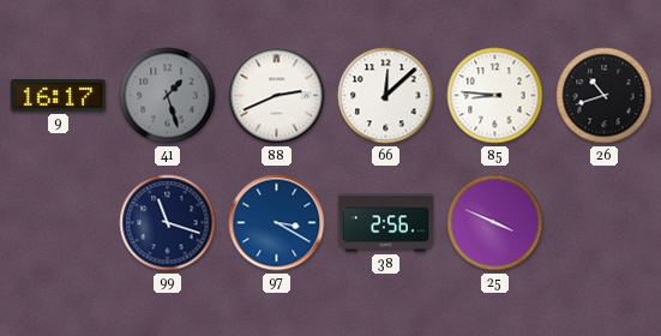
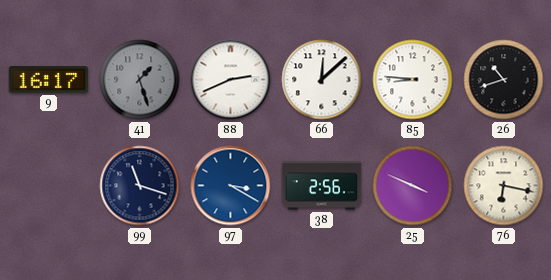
76: none -> 6:17
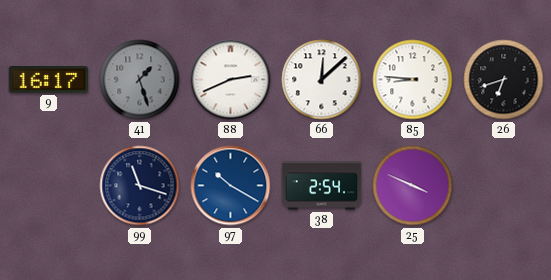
26: 10:42 -> 6:42
97: 3:20 -> 10:20
38: 2:56 -> 2:54
76: 6:17 -> none
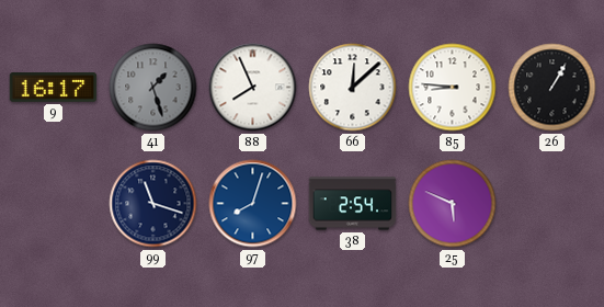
88: 2:41 -> 7:56
26: 6:42 -> 1:05
97: 10:20 -> 8:03
25: 3:49 -> 5:49
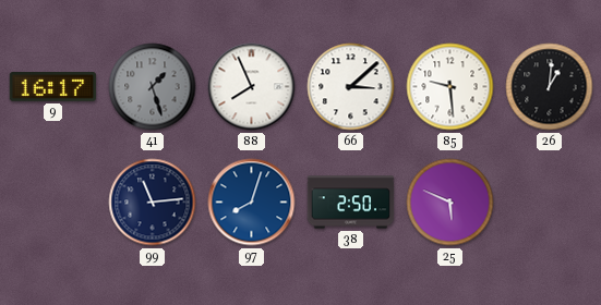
66: 12:08 -> 3:08
85: 8:46 -> 9:29
26: 1:05 -> 1:01
99: 11:18 -> 11:14
38: 2:54 -> 2:50
